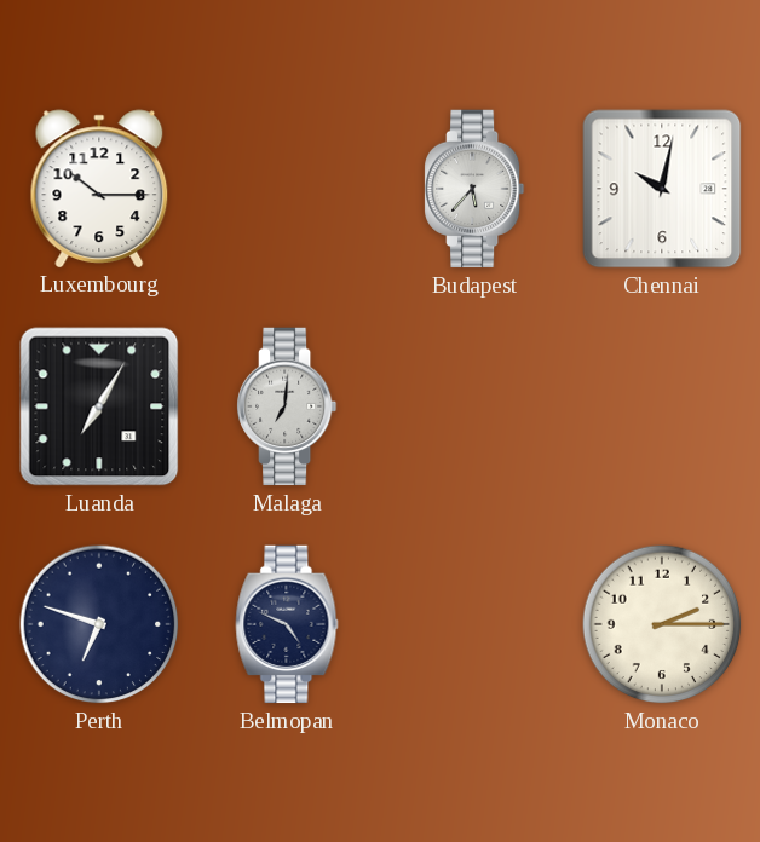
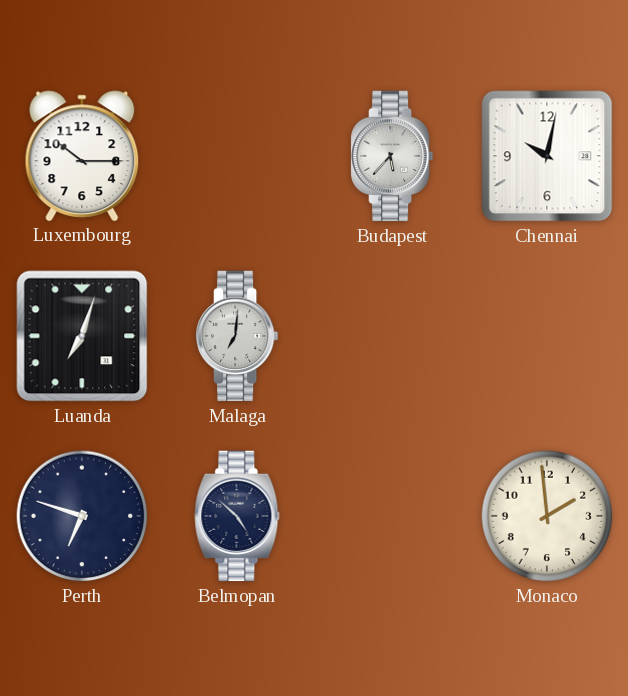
Luanda: 7:05 -> 7:03
Belmopan: 4:49 -> 4:52
Monaco: 2:15 -> 1:59
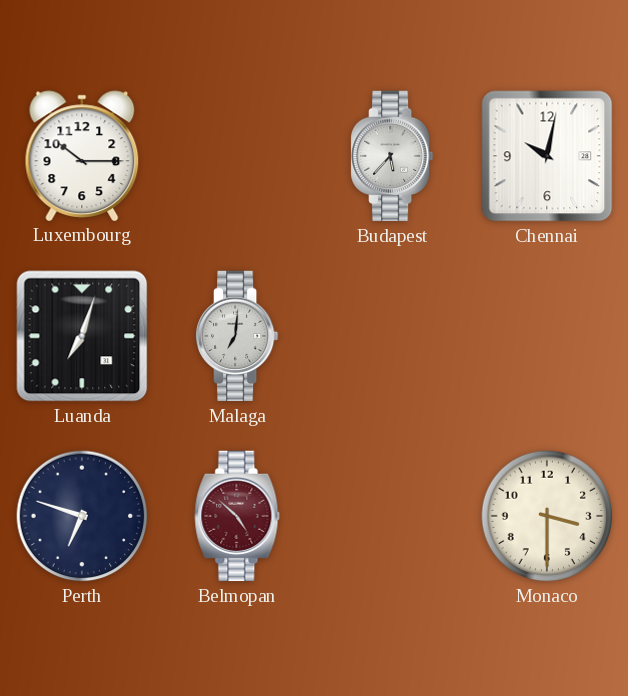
Belmopan dial: navy -> burgundy
Monaco: 1:59 -> 3:30
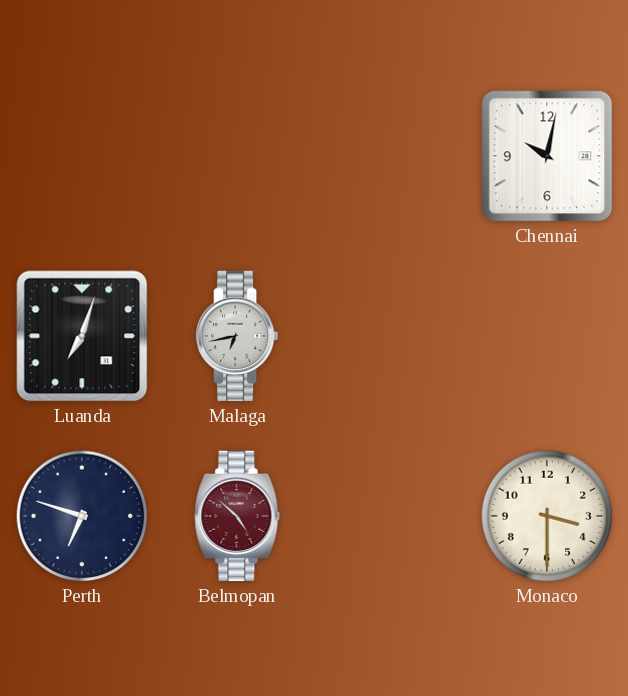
Luxembourg: 10:15 -> none
Budapest: 5:37 -> none
Malaga: 7:01 -> 6:43
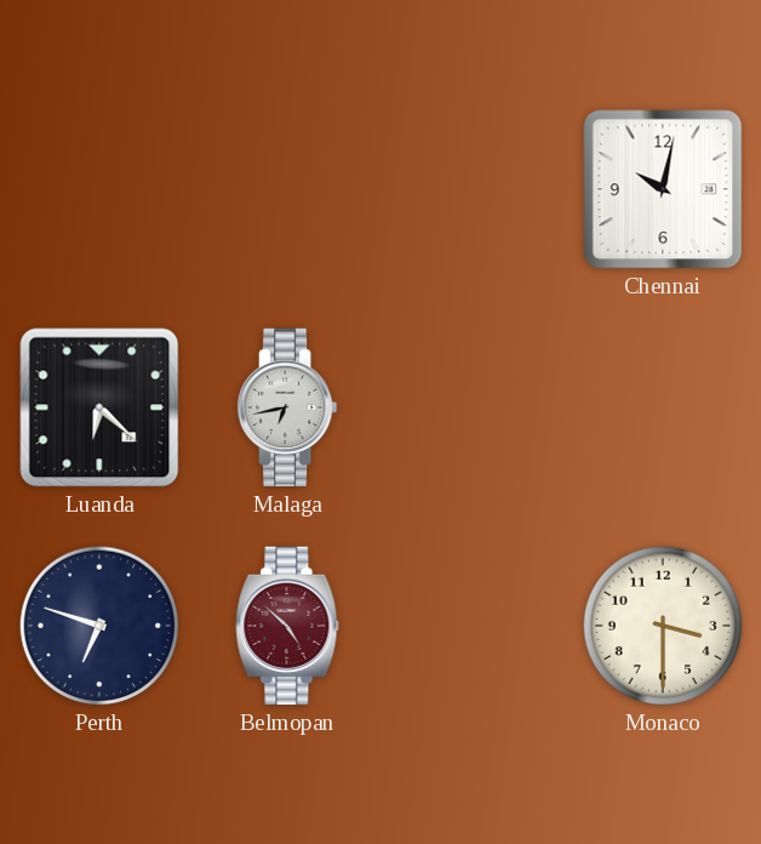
Luanda: 7:03 -> 6:22
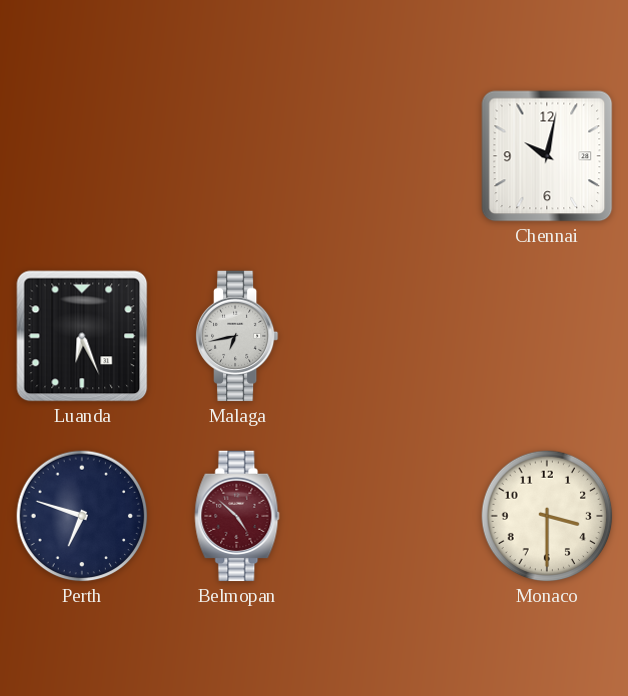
Luanda: 6:22 -> 6:26
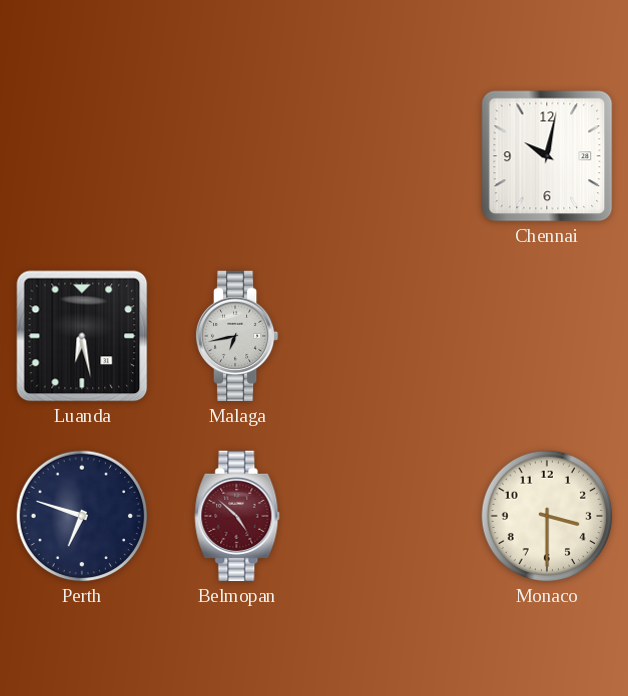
Luanda: 6:26 -> 6:28
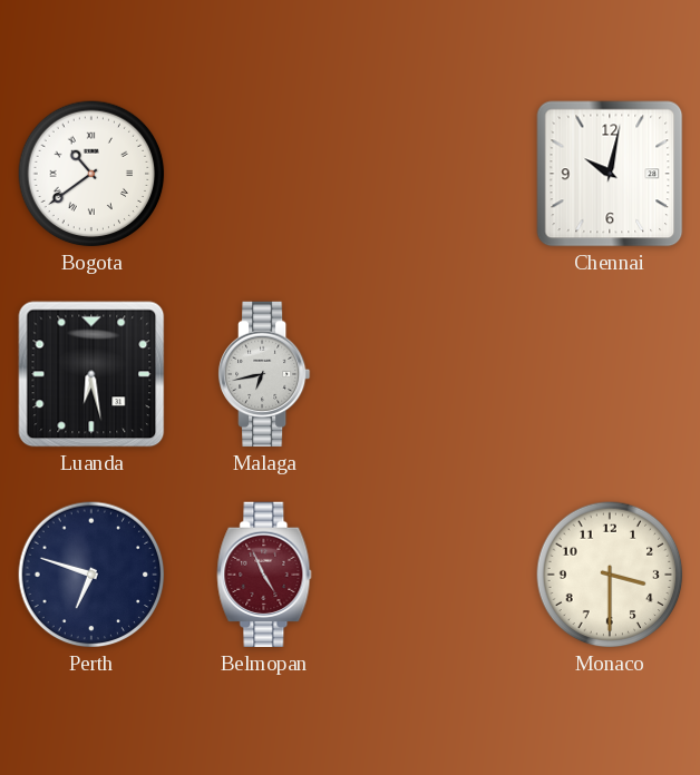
Bogota: none -> 10:39
Belmopan: 4:52 -> 4:56
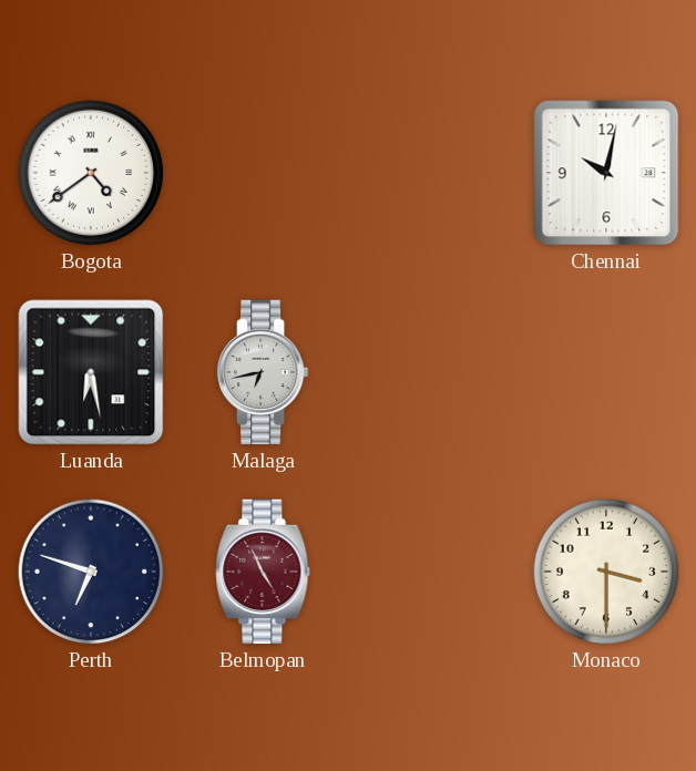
Bogota: 10:39 -> 4:39
